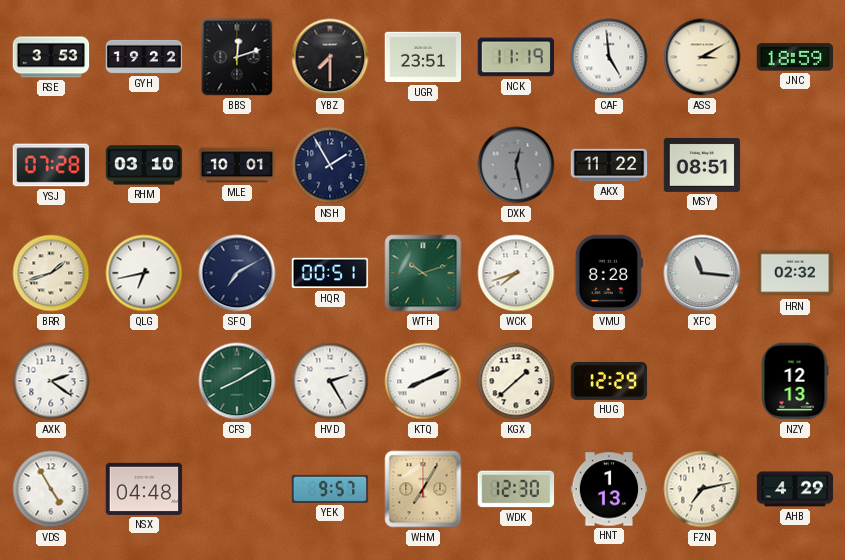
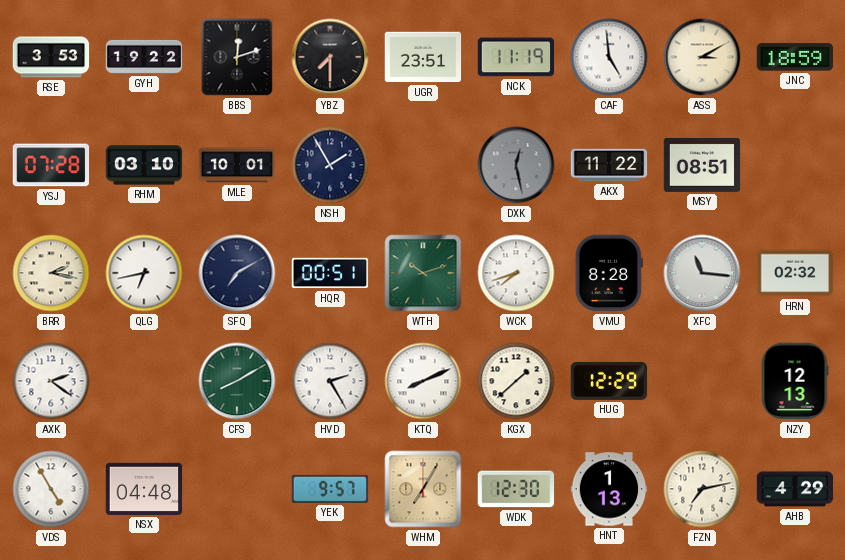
BRR: 1:42 -> 2:17
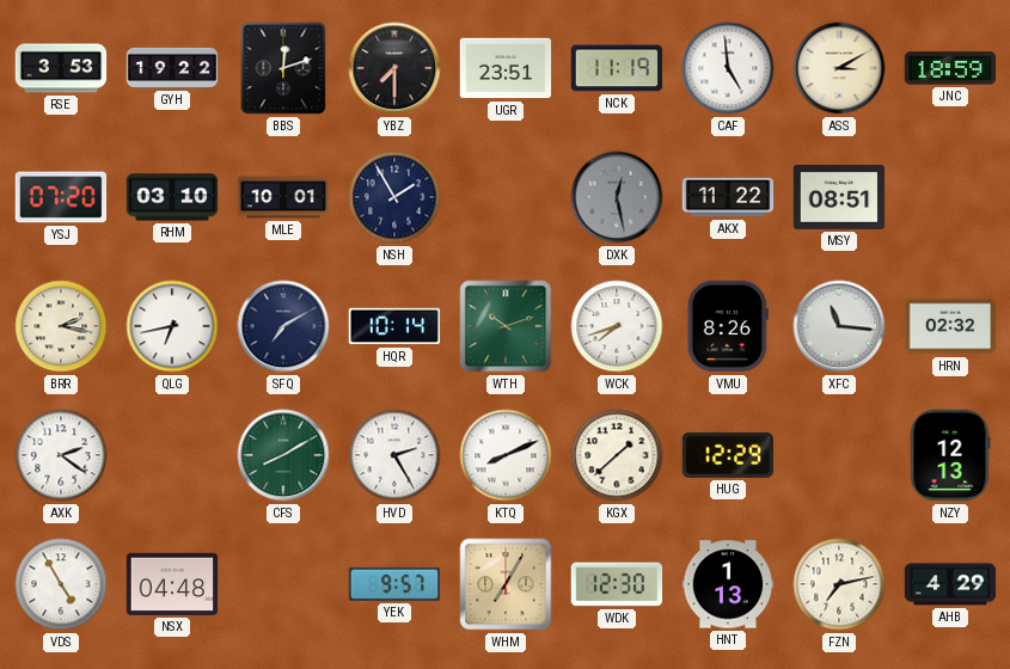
YSJ: 07:28 -> 07:20
HQR: 00:51 -> 10:14
VMU: 8:28 -> 8:26
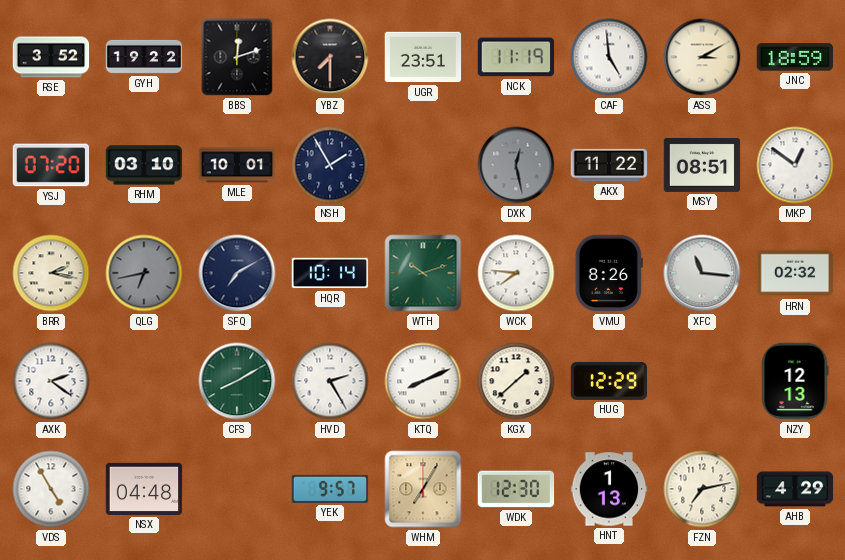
RSE: 3:53 -> 3:52
MKP: none -> 12:51
QLG dial: white -> grey
WCK: 7:42 -> 7:46
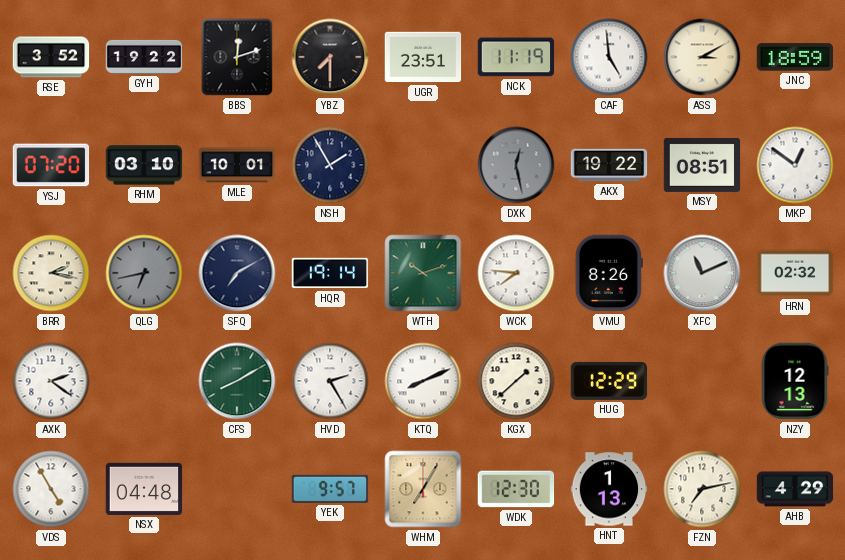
AKX: 11:22 -> 19:22
HQR: 10:14 -> 19:14
XFC: 11:16 -> 11:11
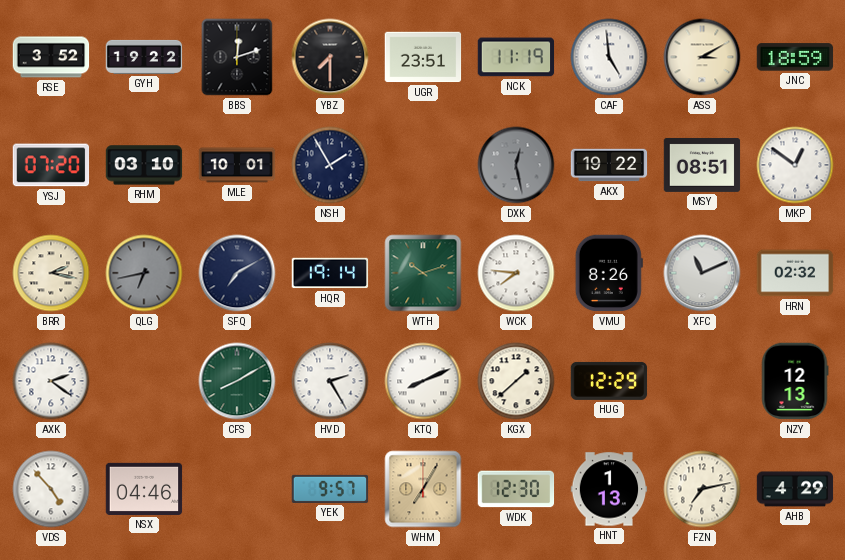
VDS: 4:55 -> 4:53
NSX: 04:48 -> 04:46
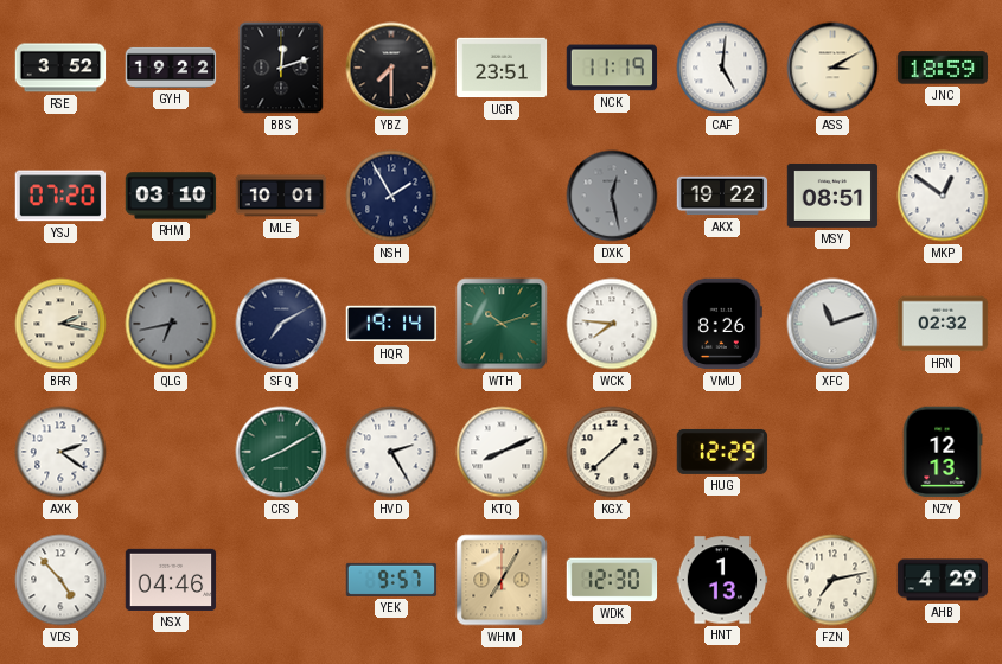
CAF: 4:59 -> 5:01
XFC: 11:11 -> 11:12
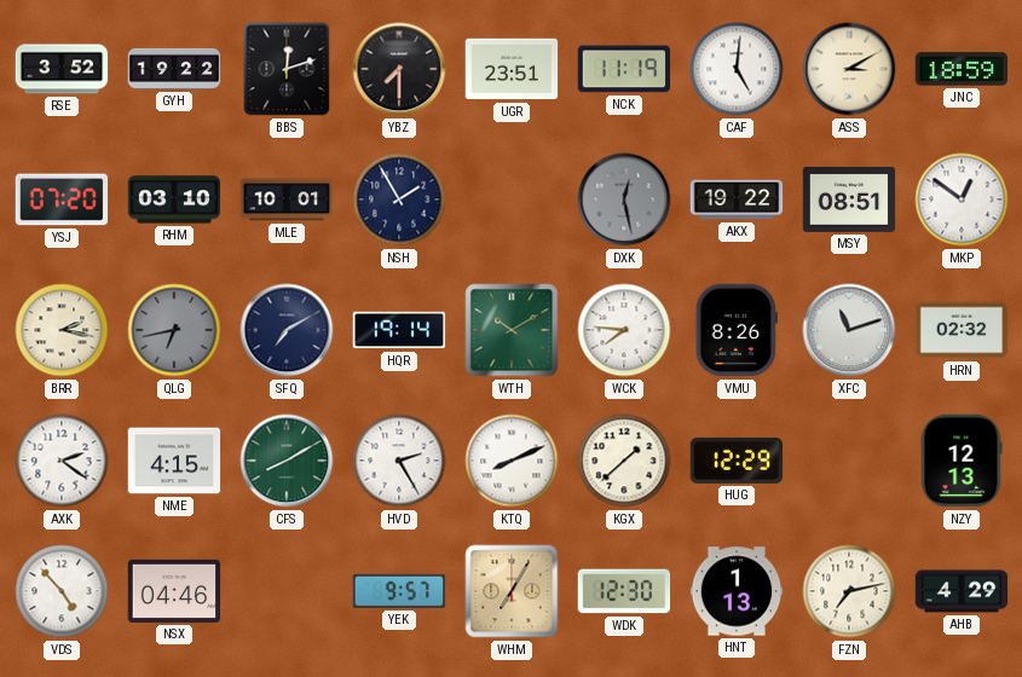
WTH: 10:12 -> 10:10
NME: none -> 4:15
